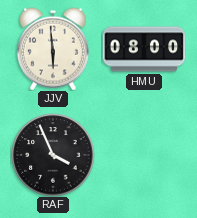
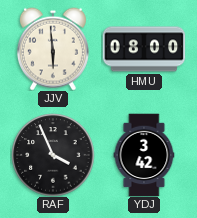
YDJ: none -> 3:42
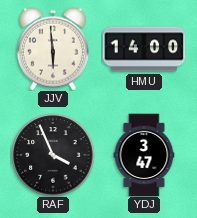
HMU: 08:00 -> 14:00
YDJ: 3:42 -> 3:47
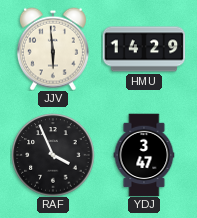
HMU: 14:00 -> 14:29
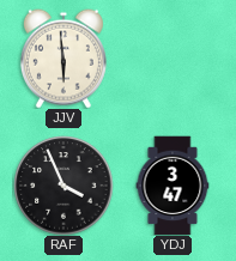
HMU: 14:29 -> none
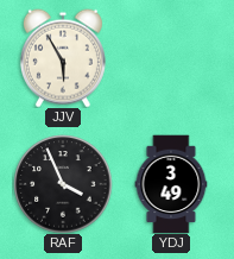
JJV: 5:59 -> 5:55
YDJ: 3:47 -> 3:49
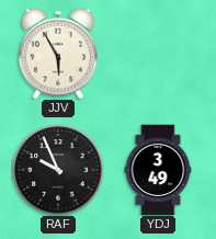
RAF: 3:56 -> 9:56
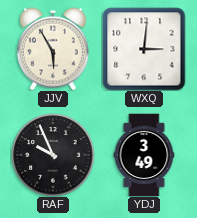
WXQ: none -> 3:01
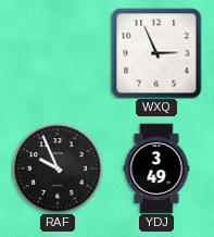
JJV: 5:55 -> none
WXQ: 3:01 -> 2:56
